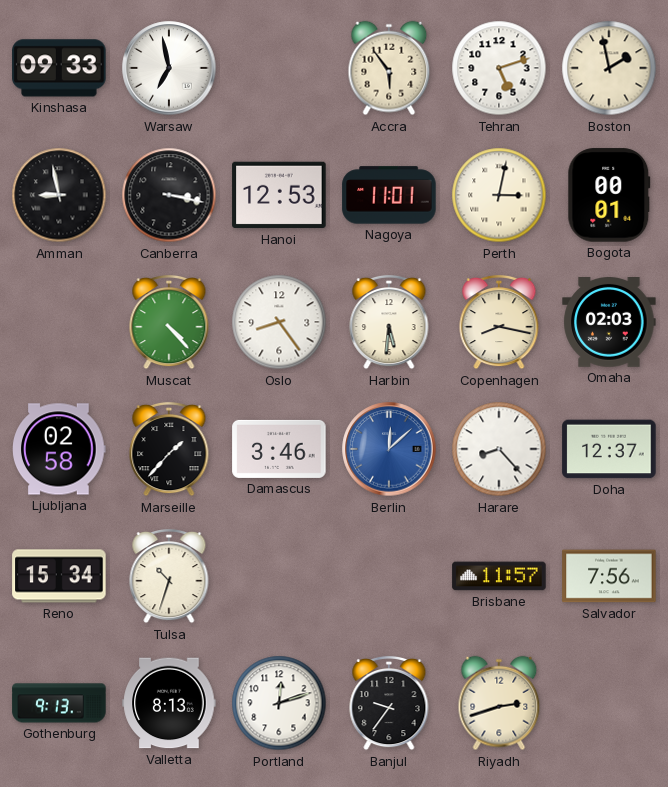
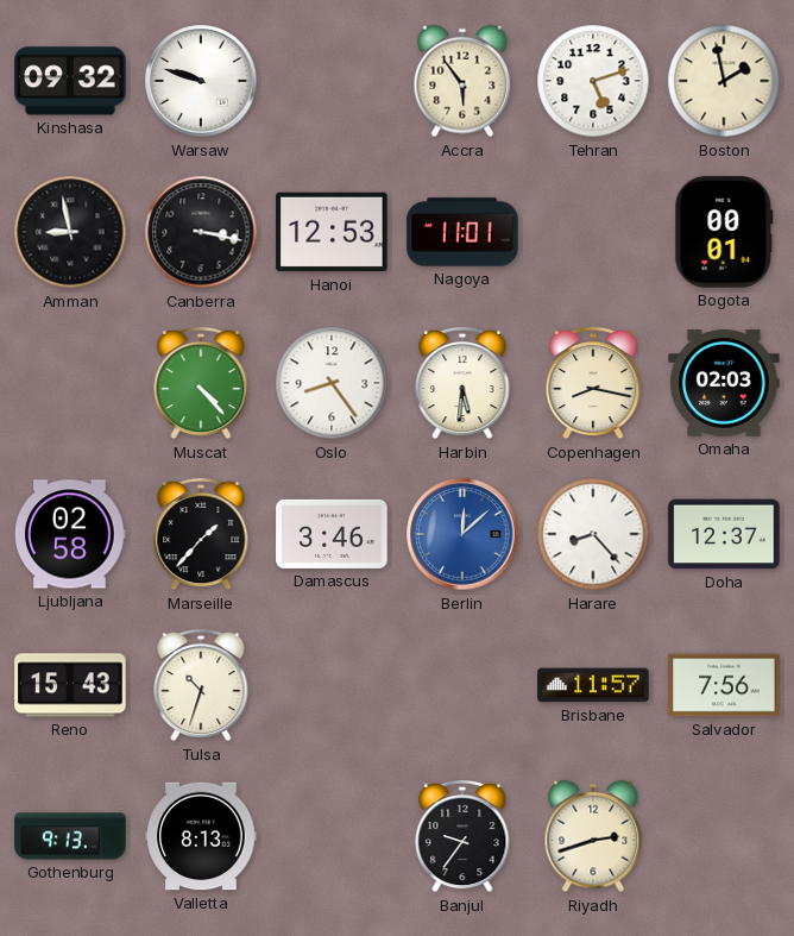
Kinshasa: 09:33 -> 09:32
Warsaw: 6:58 -> 9:48
Perth: 3:02 -> none
Reno: 15:34 -> 15:43
Portland: 12:12 -> none
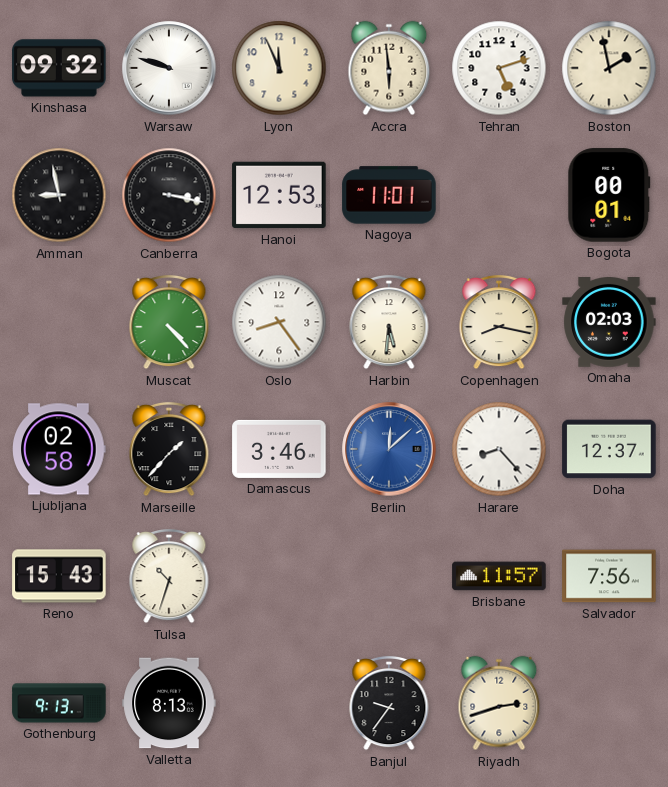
Lyon: none -> 11:56
Accra: 5:54 -> 5:59
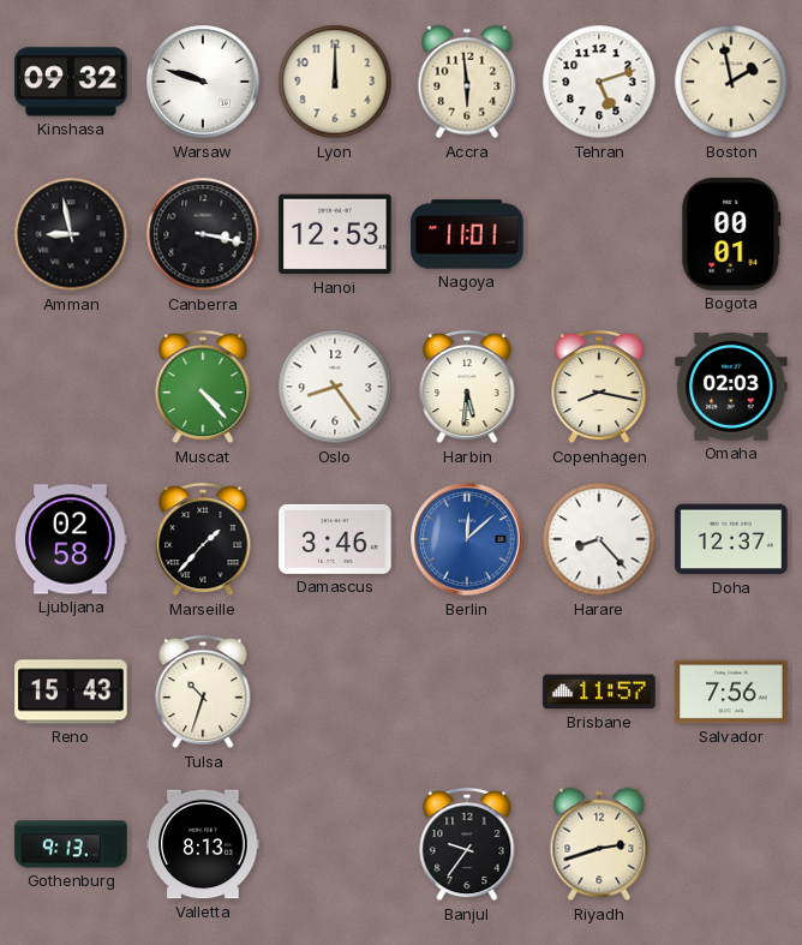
Lyon: 11:56 -> 12:00
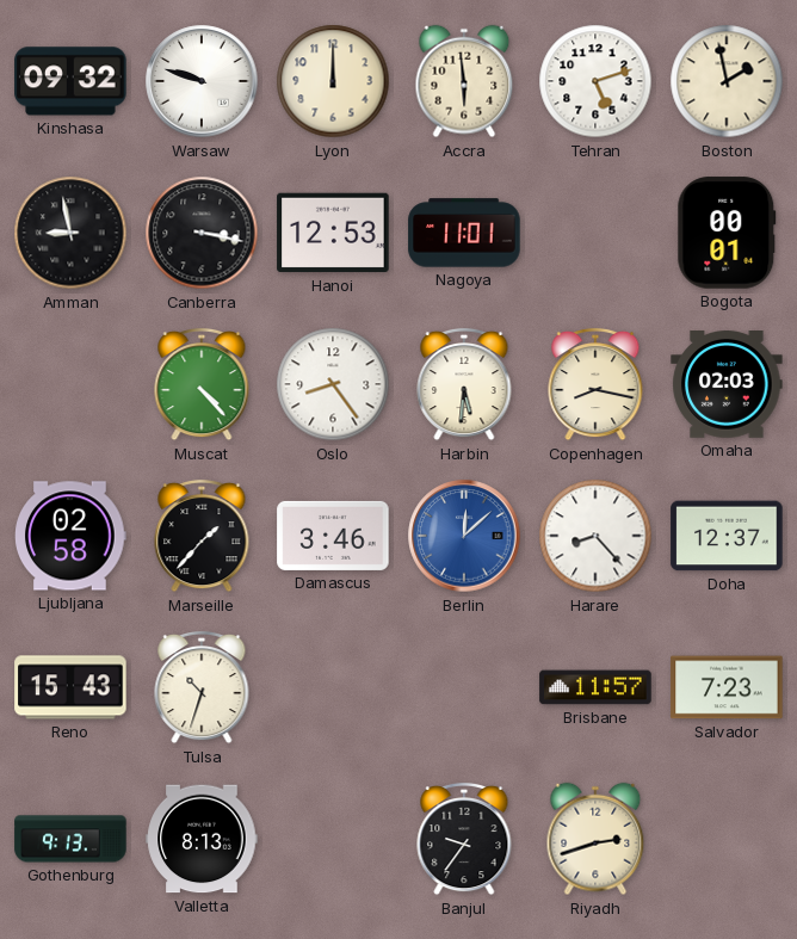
Salvador: 7:56 -> 7:23
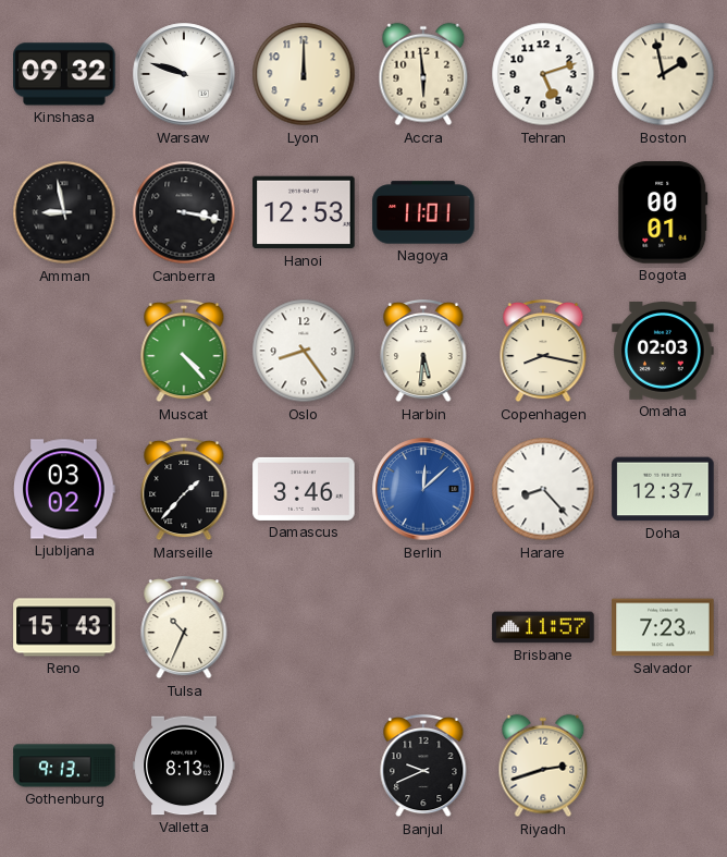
Ljubljana: 02:58 -> 03:02
Tulsa: 10:33 -> 10:34
Banjul: 9:36 -> 9:41
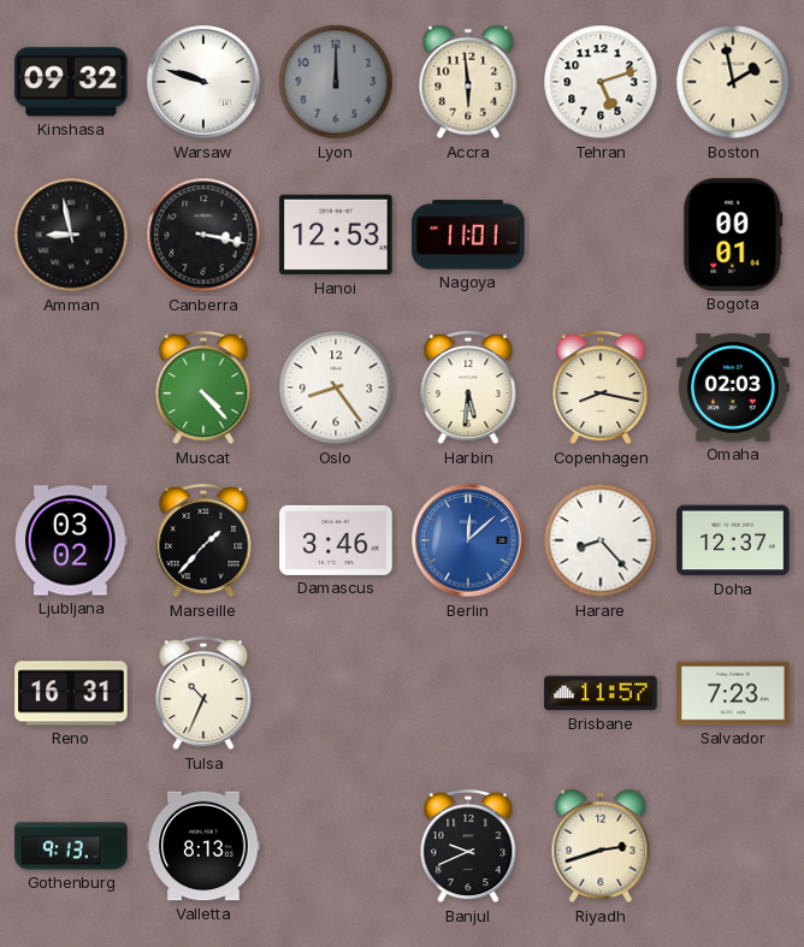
Lyon dial: cream -> grey
Reno: 15:43 -> 16:31
